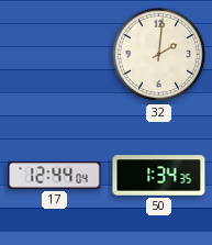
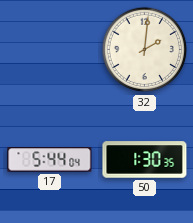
17: 12:44 -> 5:44
50: 1:34 -> 1:30
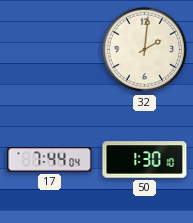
17: 5:44 -> 7:44
50: 1:30:35 -> 1:30:10
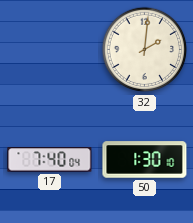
17: 7:44 -> 7:40
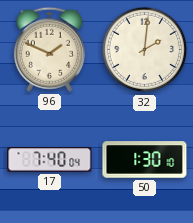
96: none -> 1:49
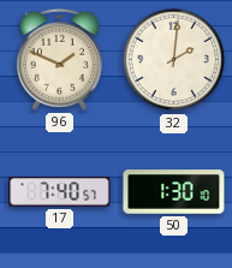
17: 7:40:04 -> 7:40:57
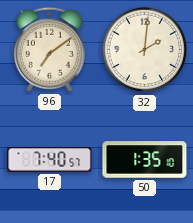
96: 1:49 -> 7:09
50: 1:30 -> 1:35
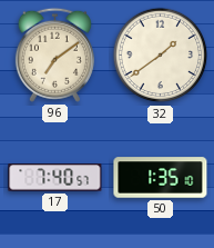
32: 2:01 -> 1:39
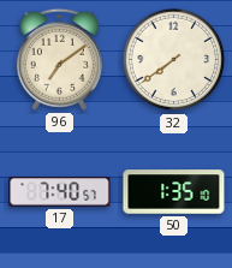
32: 1:39 -> 7:39
